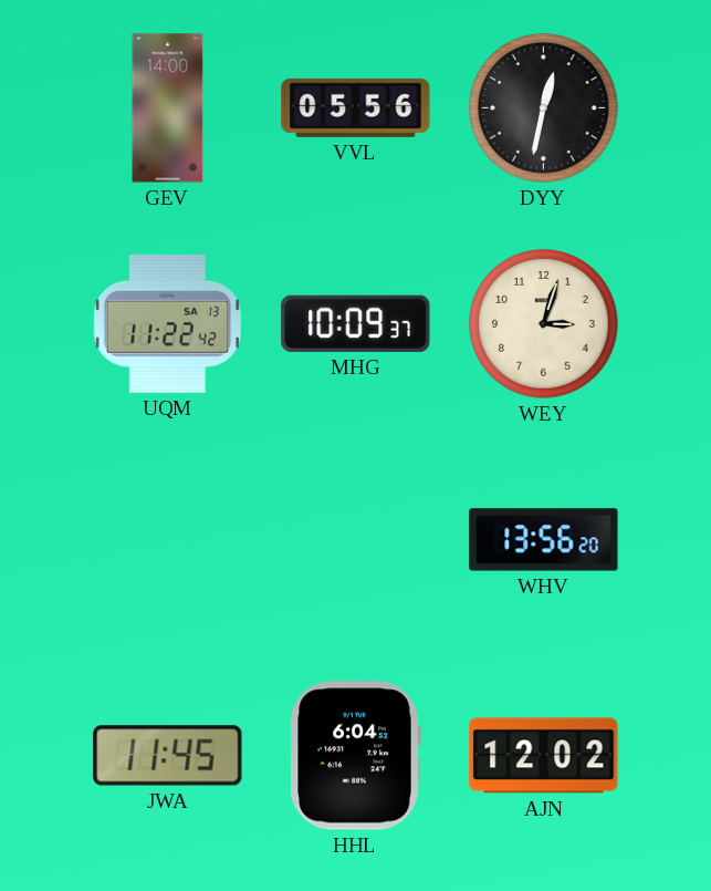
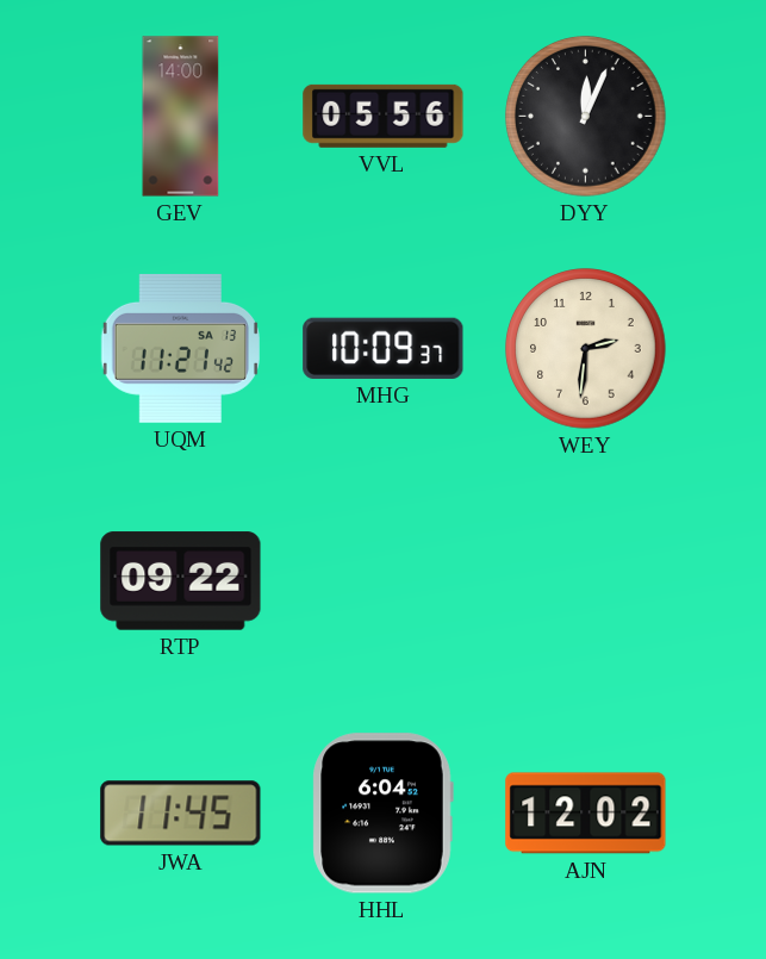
DYY: 12:32 -> 12:04
UQM: 11:22 -> 11:21
WEY: 3:03 -> 2:31
RTP: none -> 09:22
WHV: 13:56 -> none
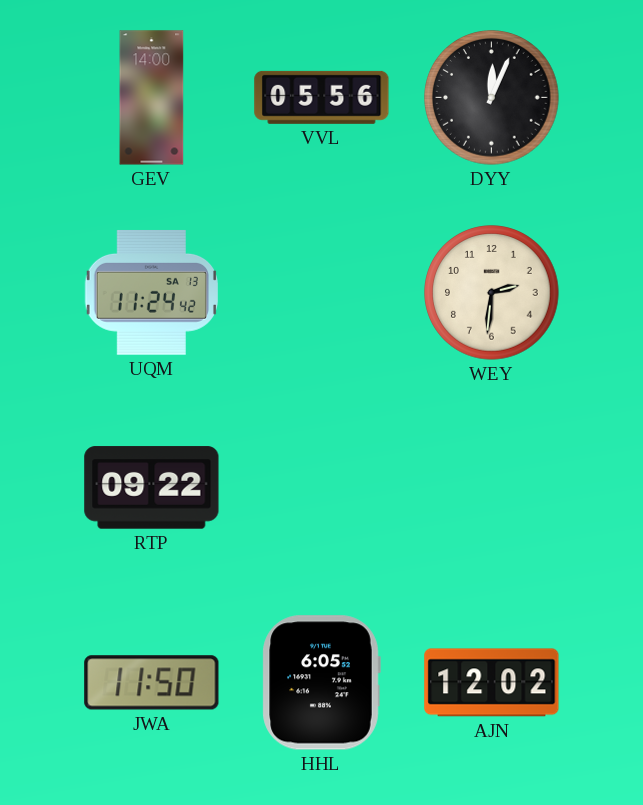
UQM: 11:21 -> 11:24
MHG: 10:09 -> none
JWA: 11:45 -> 11:50
HHL: 6:04 -> 6:05
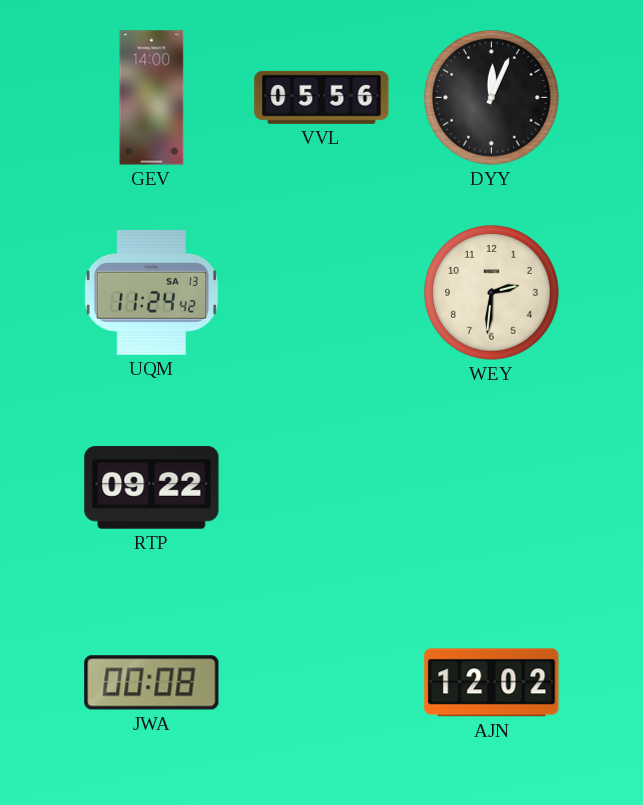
JWA: 11:50 -> 00:08
HHL: 6:05 -> none
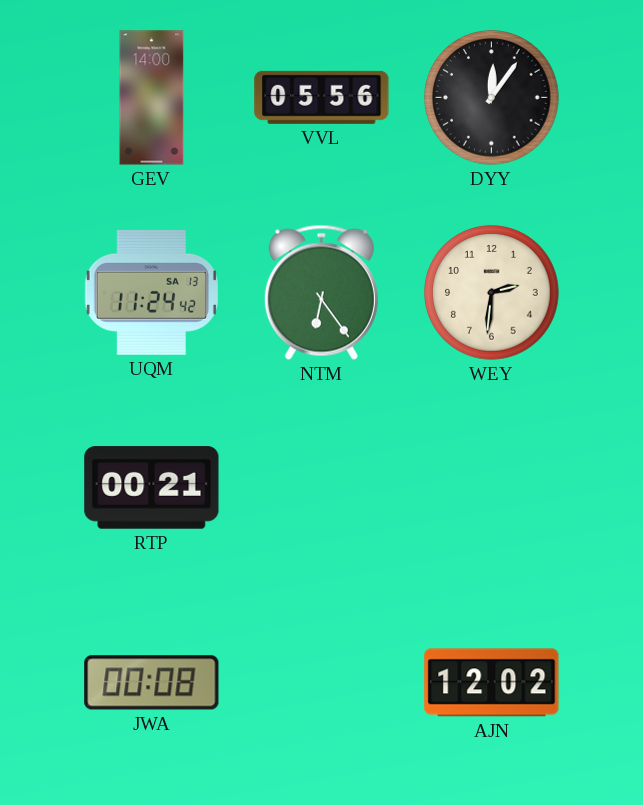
DYY: 12:04 -> 12:06
NTM: none -> 6:24
RTP: 09:22 -> 00:21
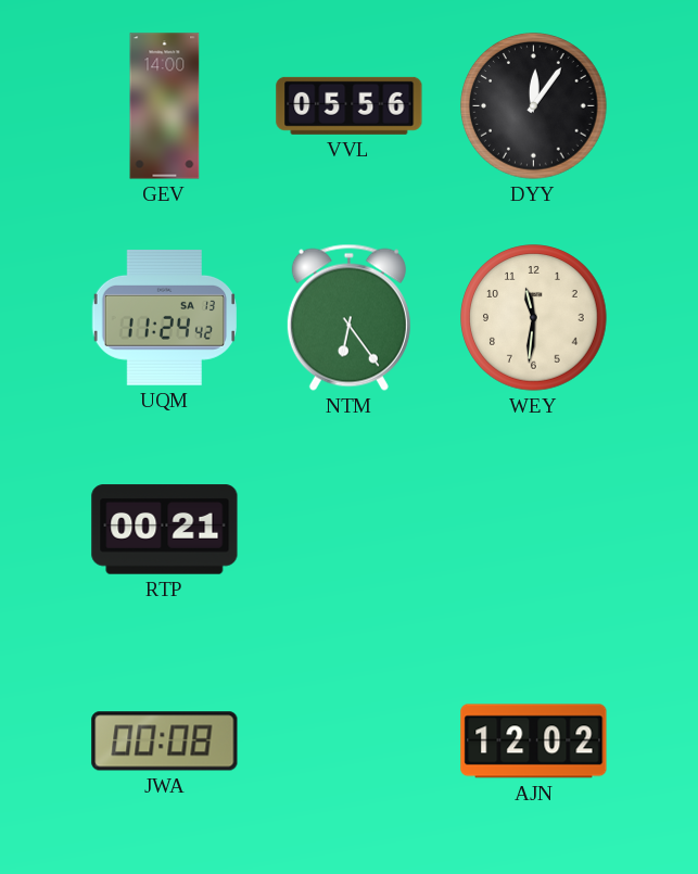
WEY: 2:31 -> 11:31
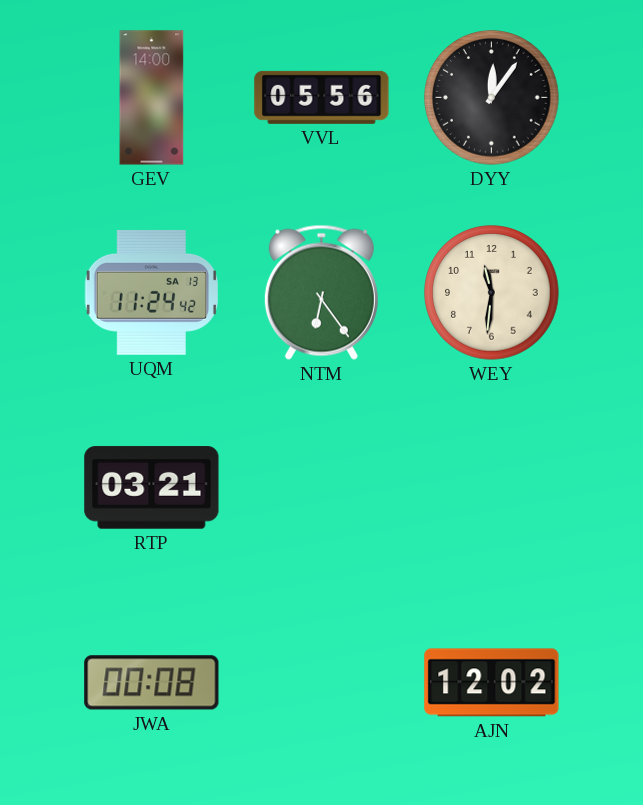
RTP: 00:21 -> 03:21
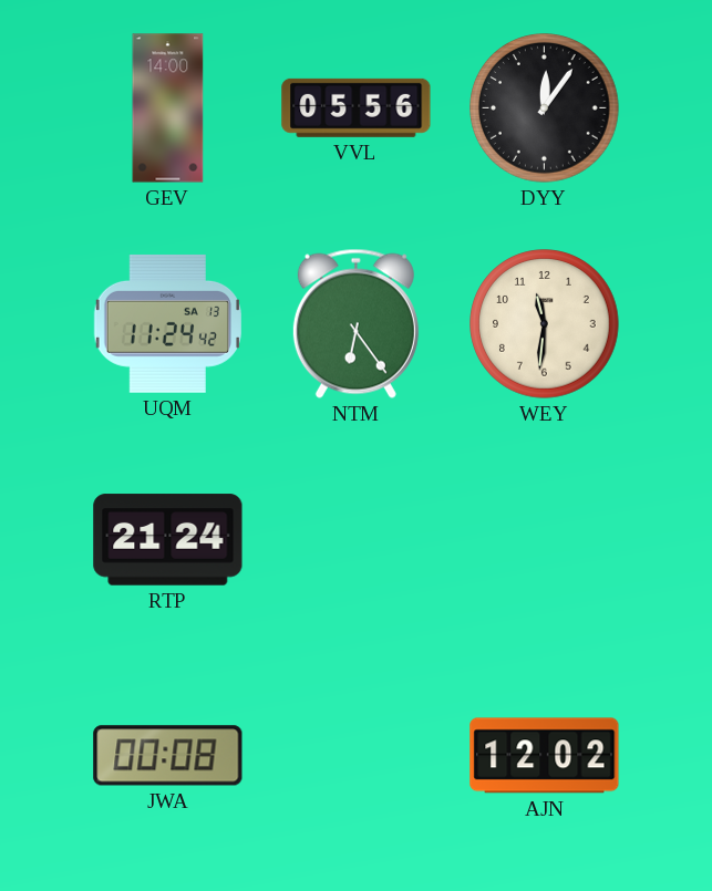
RTP: 03:21 -> 21:24
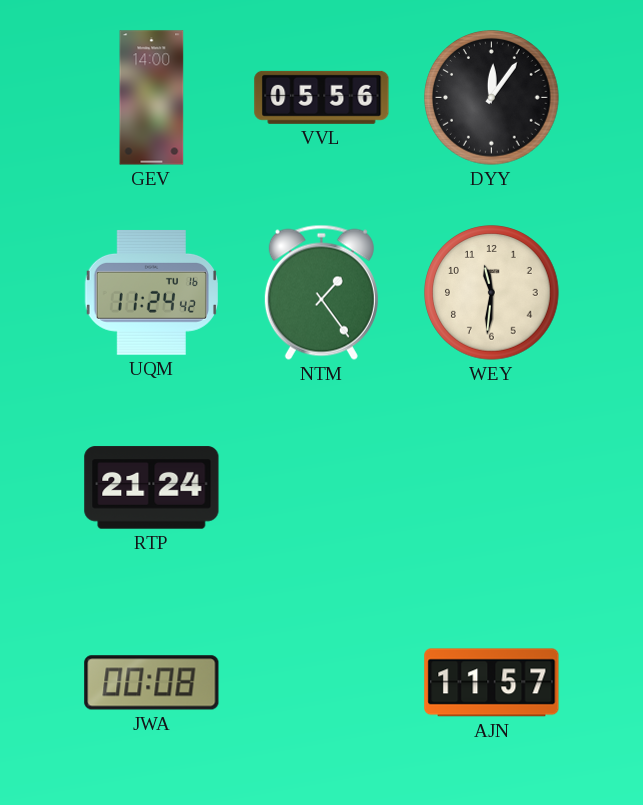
UQM date: SA 13 -> TU 16
NTM: 6:24 -> 1:24
AJN: 12:02 -> 11:57
